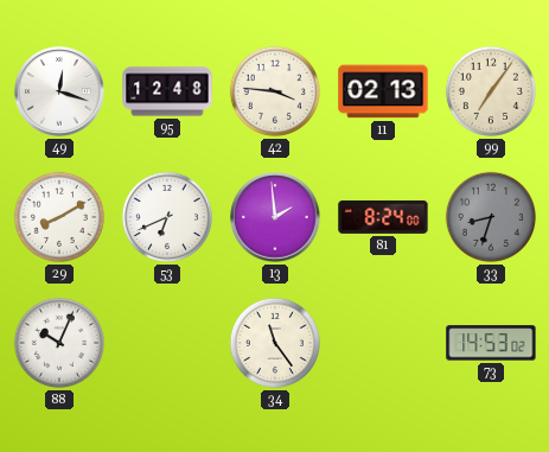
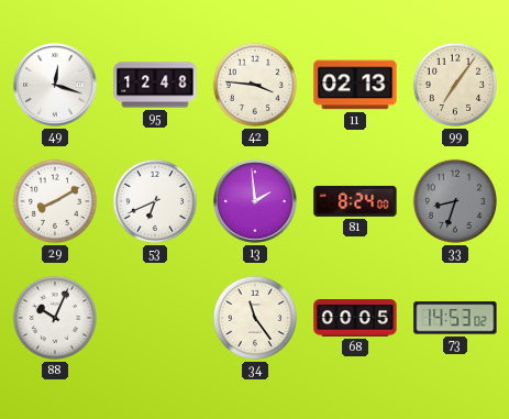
68: none -> 00:05
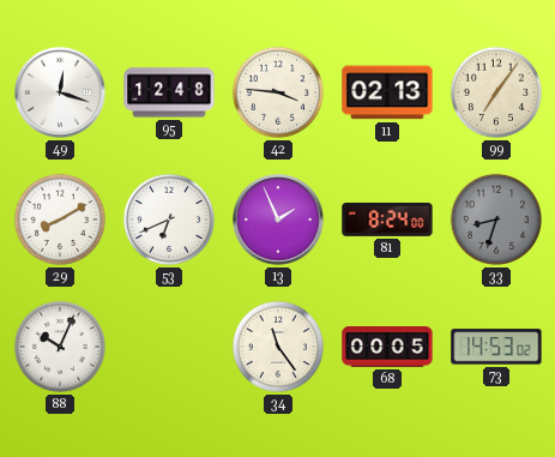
13: 1:59 -> 1:56
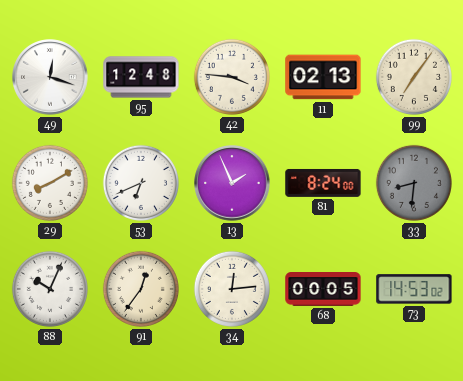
33: 8:33 -> 8:31
91: none -> 12:36
34: 11:24 -> 12:14
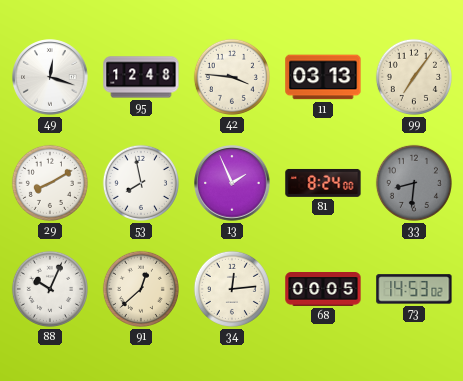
11: 02:13 -> 03:13
53: 6:41 -> 7:58
91: 12:36 -> 12:38
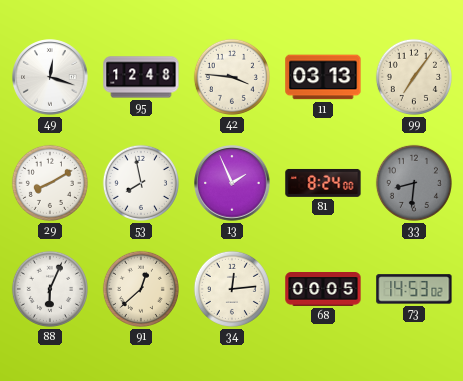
88: 10:04 -> 6:04
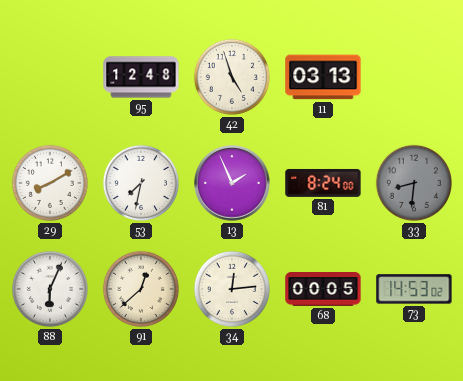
49: 12:18 -> none
42: 3:46 -> 4:57
99: 7:06 -> none
53: 7:58 -> 7:32
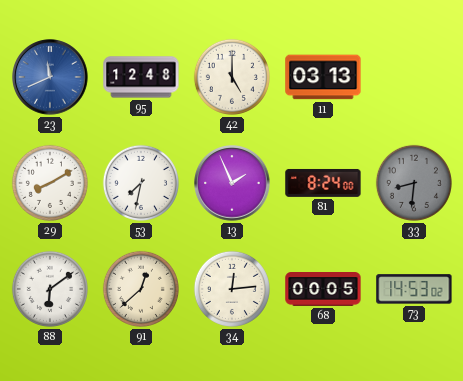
23: none -> 11:41
42: 4:57 -> 5:00
88: 6:04 -> 6:09
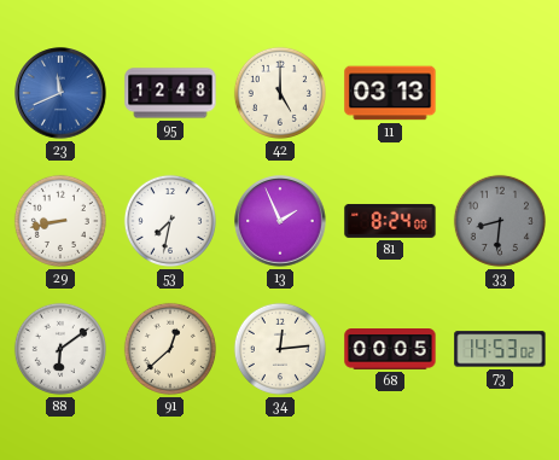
29: 8:10 -> 8:43
